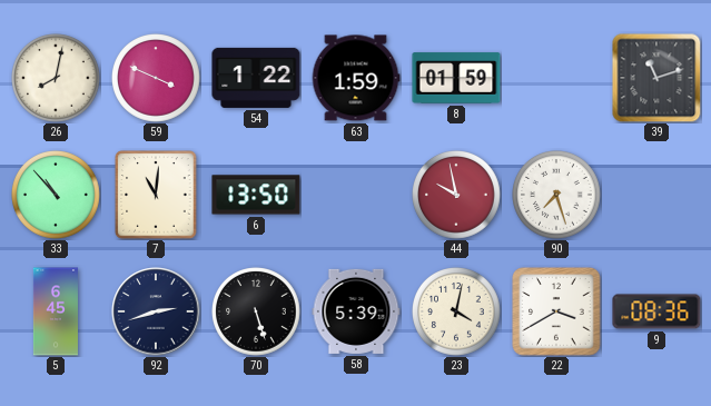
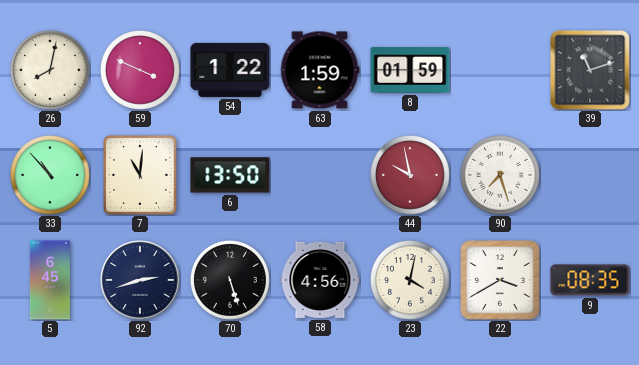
58: 5:39 -> 4:56
9: 08:36 -> 08:35
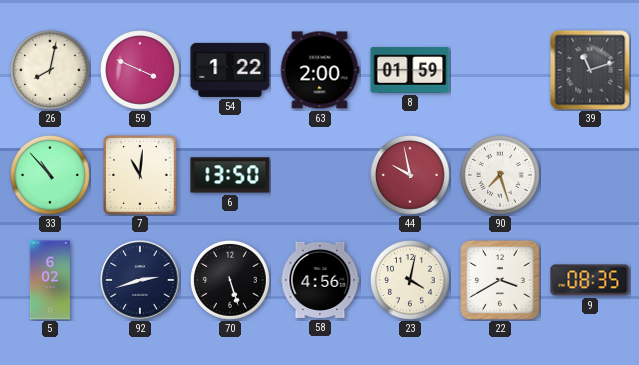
63: 1:59 -> 2:00
5: 6:45 -> 6:02
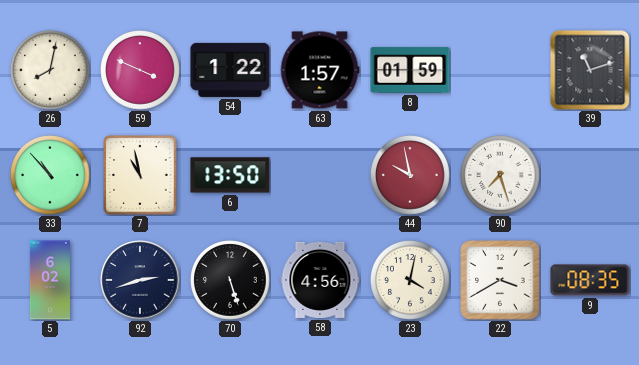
63: 2:00 -> 1:57
7: 11:01 -> 10:58
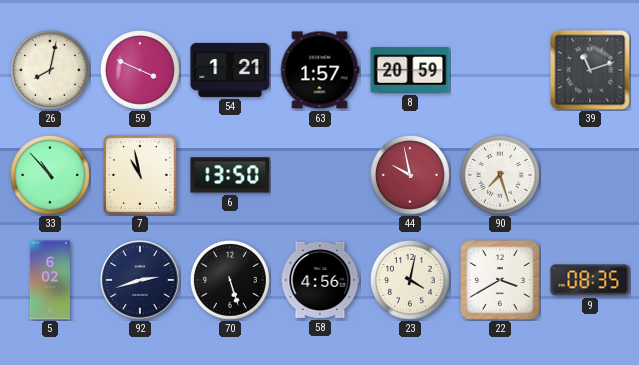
54: 1:22 -> 1:21
8: 01:59 -> 20:59
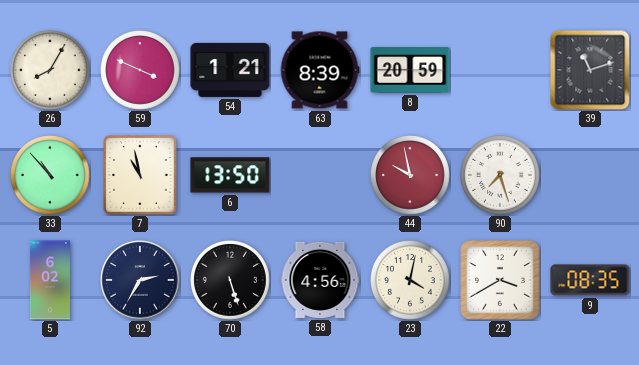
26: 8:02 -> 8:05
63: 1:57 -> 8:39
92: 2:42 -> 2:35
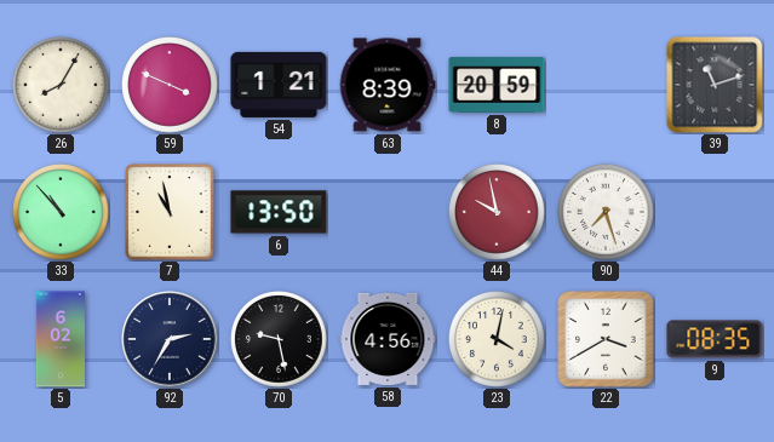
70: 5:27 -> 9:28
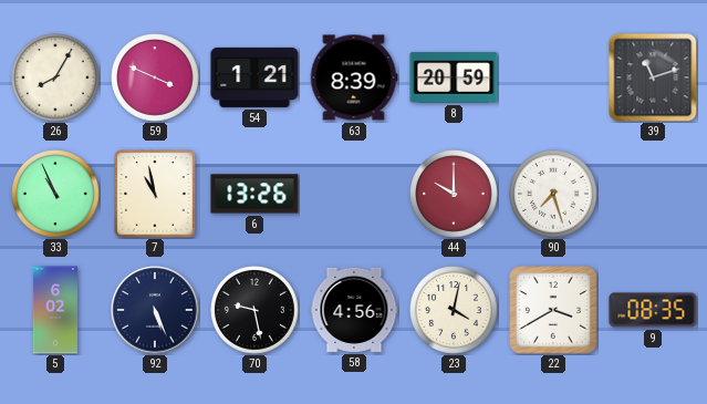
33: 10:53 -> 10:56
6: 13:50 -> 13:26
44: 9:58 -> 10:00
92: 2:35 -> 5:26
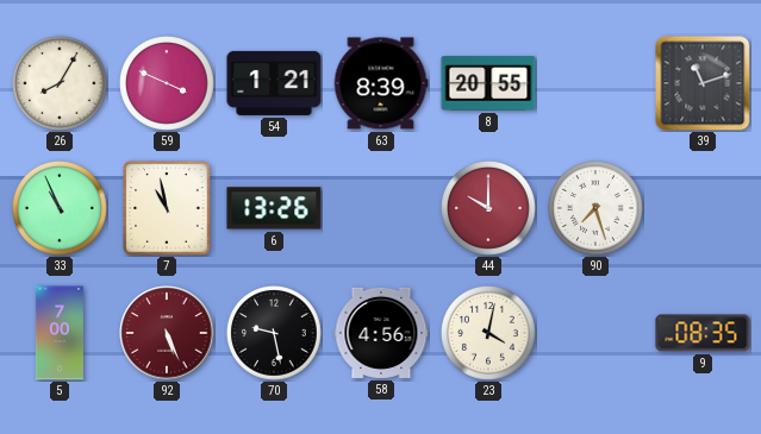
8: 20:59 -> 20:55
5: 6:02 -> 7:00
92 dial: navy -> burgundy
22: 3:40 -> none
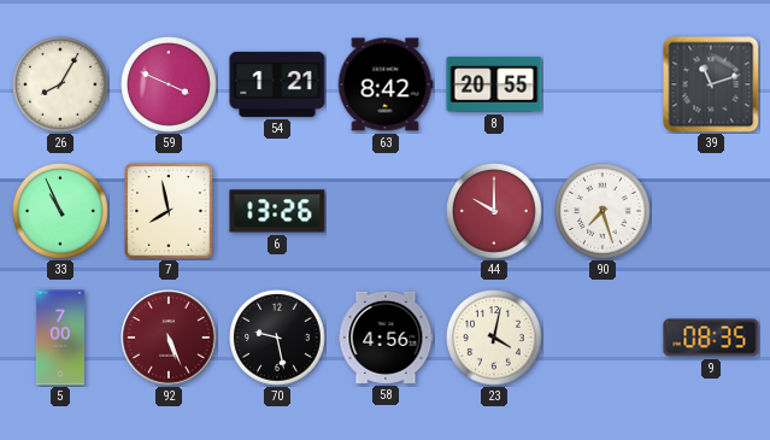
63: 8:39 -> 8:42
7: 10:58 -> 7:58
